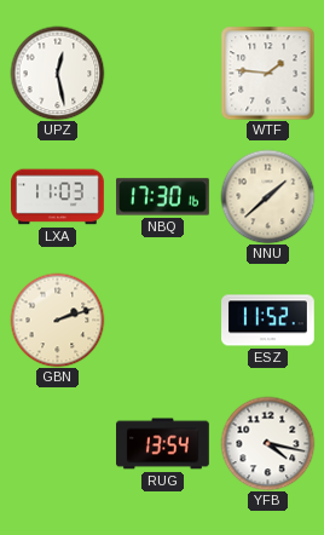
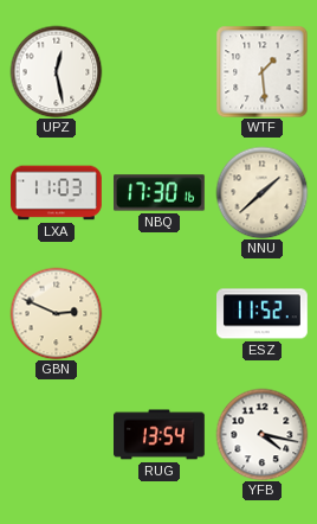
WTF: 1:46 -> 1:29
GBN: 2:12 -> 2:49
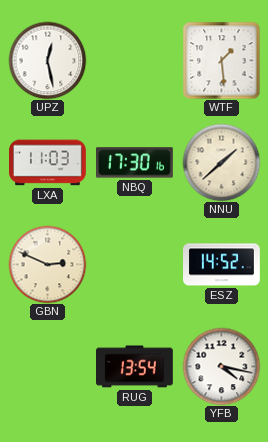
ESZ: 11:52 -> 14:52
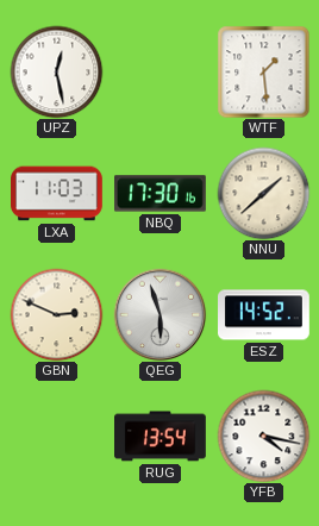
QEG: none -> 5:57
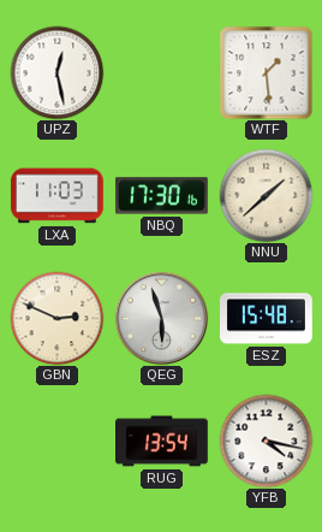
ESZ: 14:52 -> 15:48
